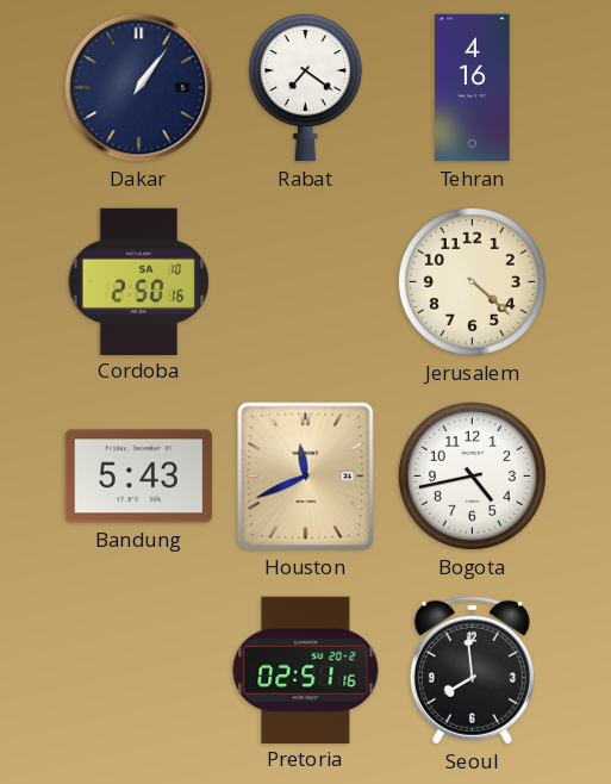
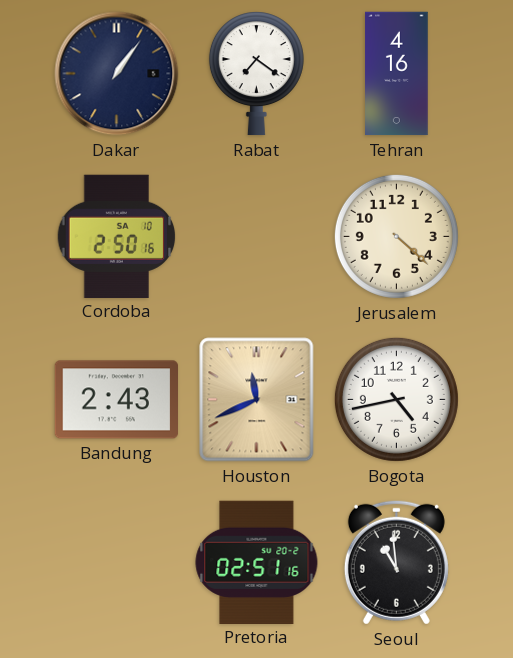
Bandung: 5:43 -> 2:43
Seoul: 7:59 -> 10:59
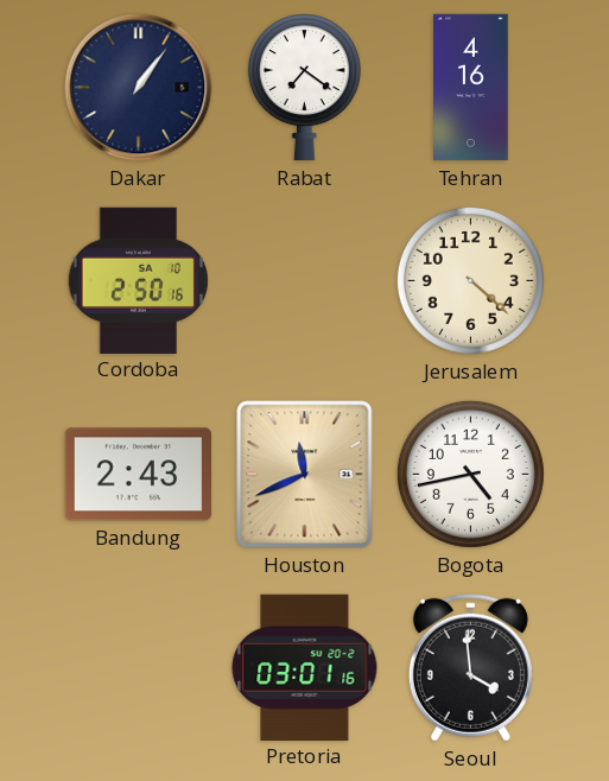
Pretoria: 02:51 -> 03:01
Seoul: 10:59 -> 3:59
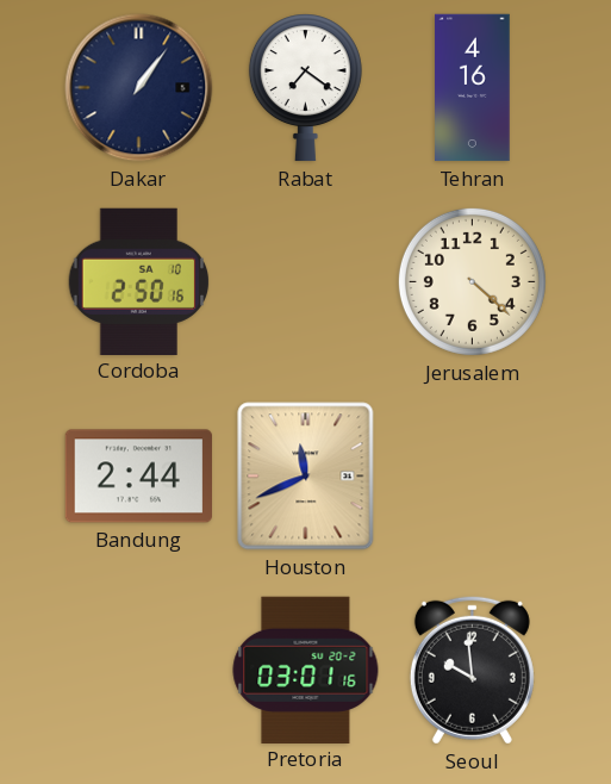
Bandung: 2:43 -> 2:44
Bogota: 4:43 -> none
Seoul: 3:59 -> 9:59
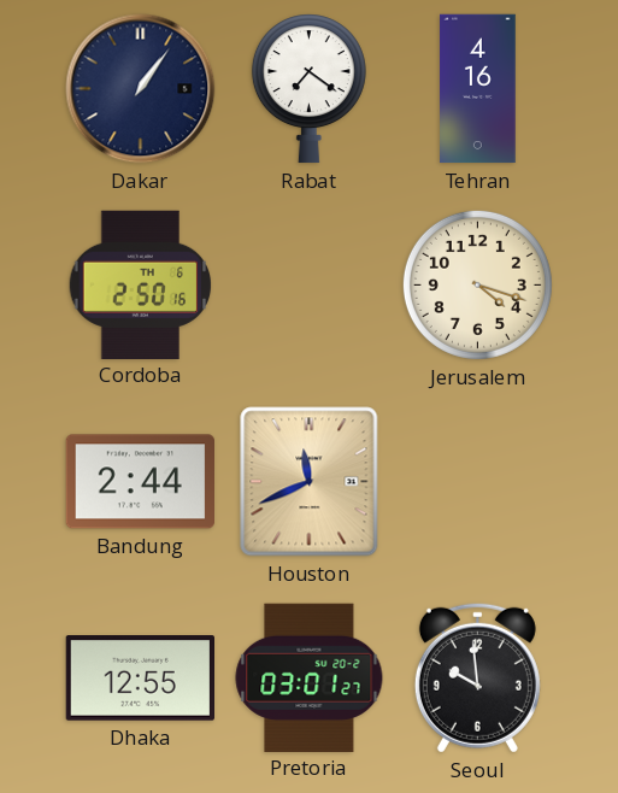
Cordoba date: SA 10 -> TH 6
Jerusalem: 4:22 -> 4:18
Dhaka: none -> 12:55
Pretoria: 03:01:16 -> 03:01:27
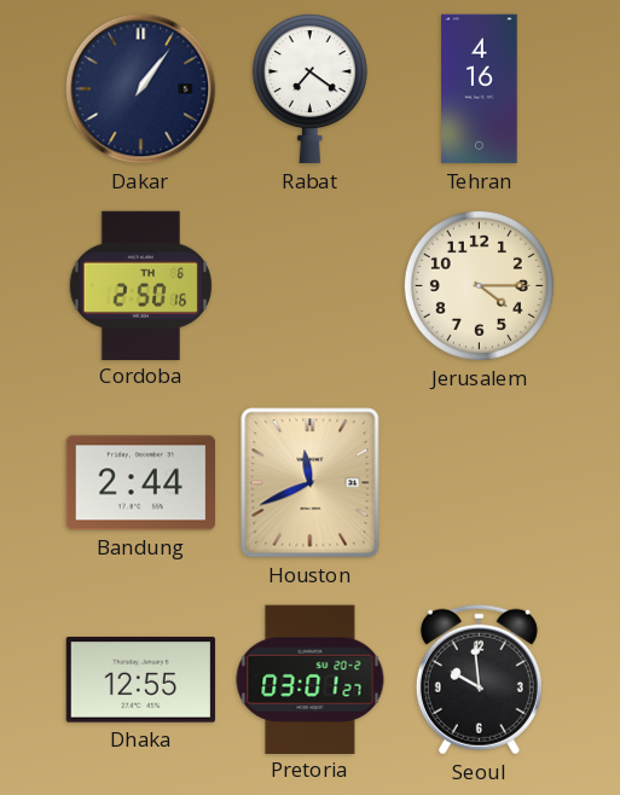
Jerusalem: 4:18 -> 4:15
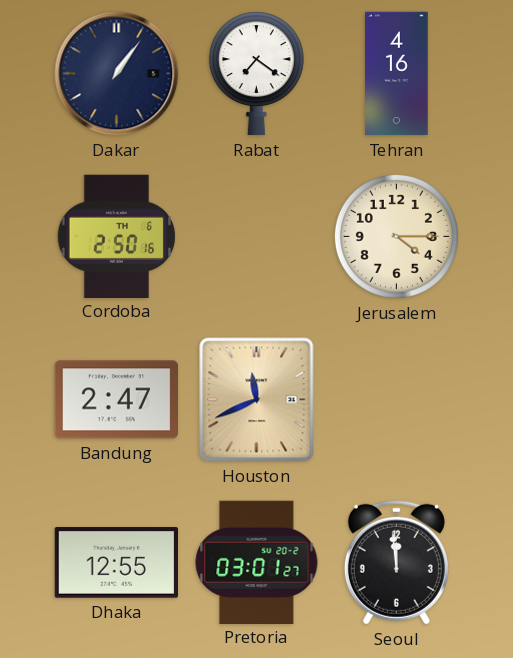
Bandung: 2:44 -> 2:47
Seoul: 9:59 -> 11:59
